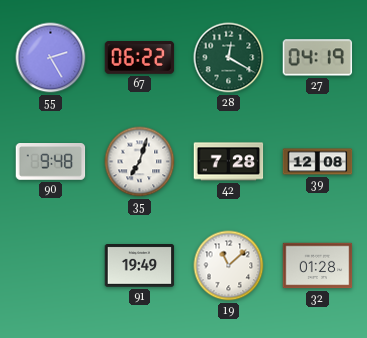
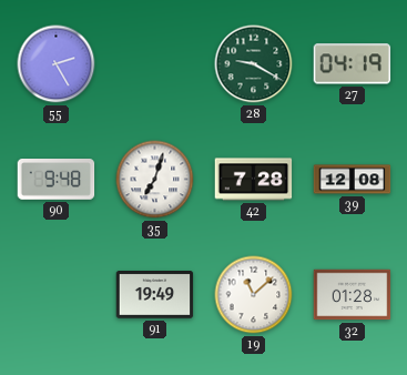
67: 06:22 -> none
28: 12:20 -> 9:20
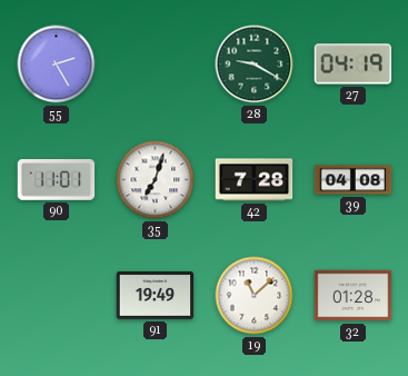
90: 9:48 -> 11:01
39: 12:08 -> 04:08
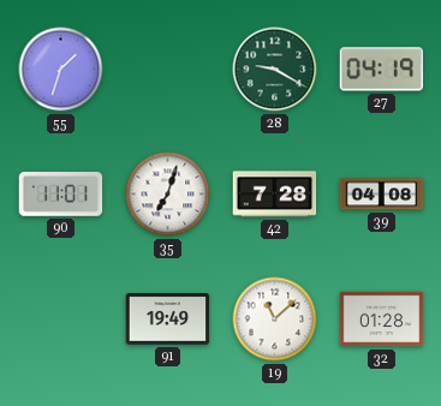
55: 2:25 -> 1:33
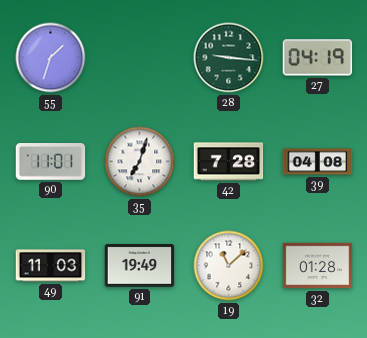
28: 9:20 -> 9:16
49: none -> 11:03
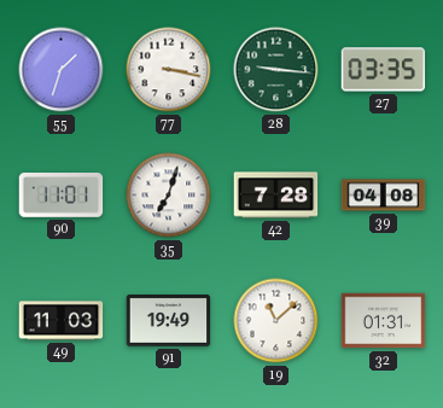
77: none -> 3:17
27: 04:19 -> 03:35
32: 01:28 -> 01:31
